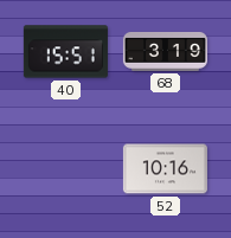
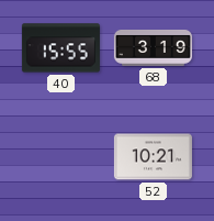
40: 15:51 -> 15:55
52: 10:16 -> 10:21
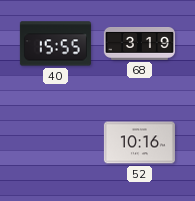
52: 10:21 -> 10:16
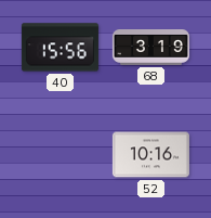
40: 15:55 -> 15:56
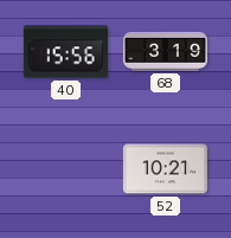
52: 10:16 -> 10:21
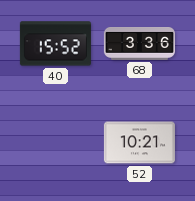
40: 15:56 -> 15:52
68: 3:19 -> 3:36
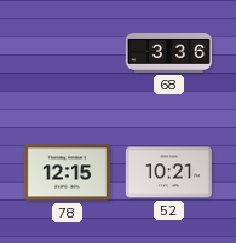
40: 15:52 -> none
78: none -> 12:15
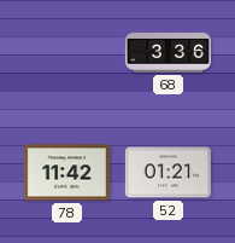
78: 12:15 -> 11:42
52: 10:21 -> 01:21
